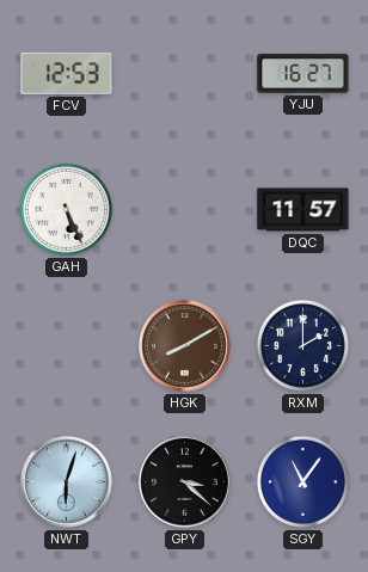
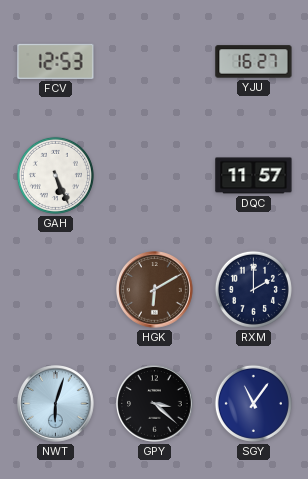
HGK: 8:10 -> 6:10
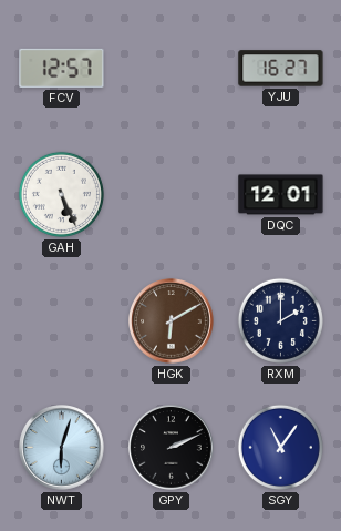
FCV: 12:53 -> 12:57
DQC: 11:57 -> 12:01
GPY: 3:22 -> 2:11
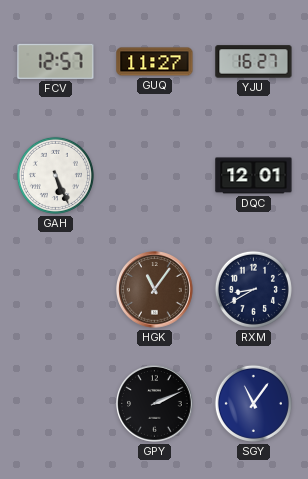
GUQ: none -> 11:27
HGK: 6:10 -> 11:06
RXM: 2:00 -> 8:40
NWT: 6:03 -> none
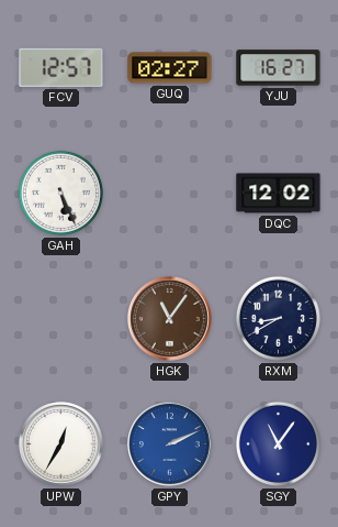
GUQ: 11:27 -> 02:27
DQC: 12:01 -> 12:02
UPW: none -> 12:35
GPY dial: black -> blue
